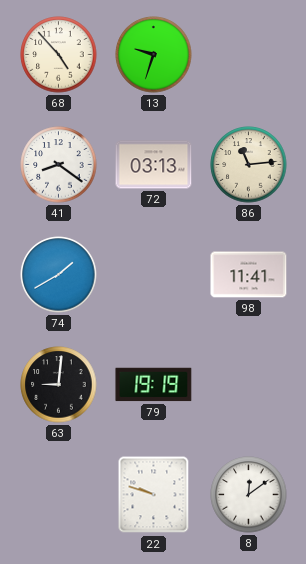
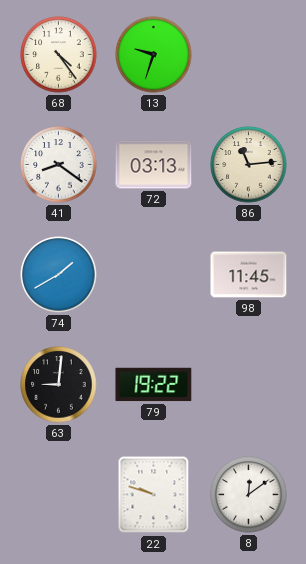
68: 4:53 -> 4:24
98: 11:41 -> 11:45
79: 19:19 -> 19:22
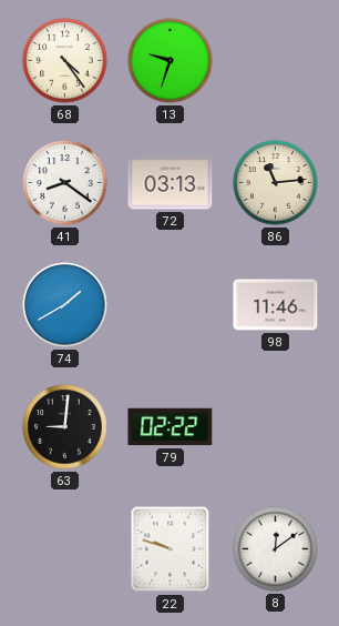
98: 11:45 -> 11:46
79: 19:22 -> 02:22
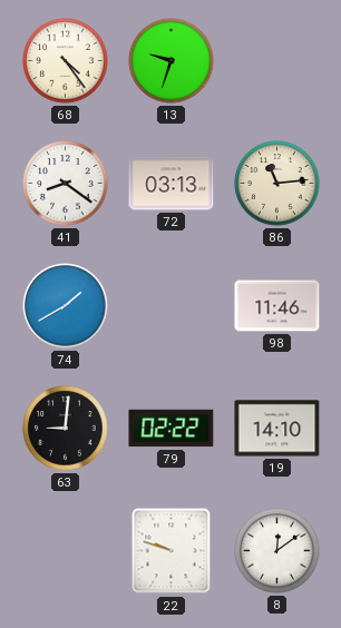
19: none -> 14:10
